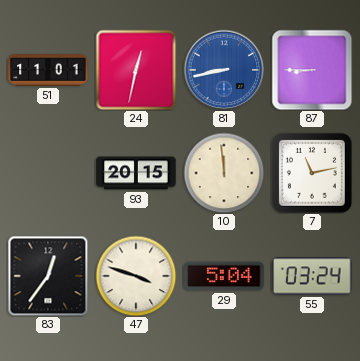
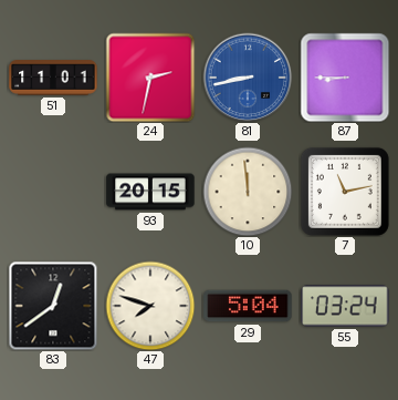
24: 12:32 -> 2:32
83: 12:36 -> 12:39
47: 3:48 -> 7:48
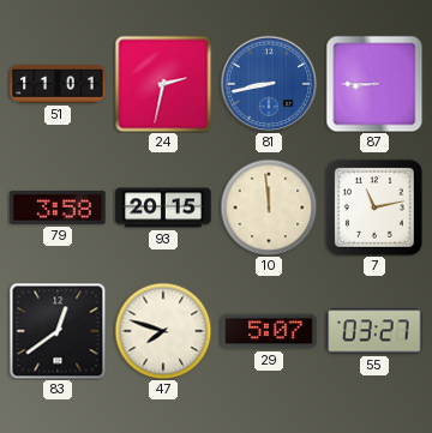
79: none -> 3:58
29: 5:04 -> 5:07
55: 03:24 -> 03:27
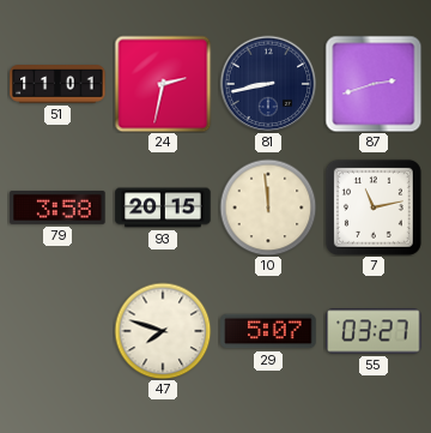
81 dial: blue -> navy
87: 8:45 -> 2:42
83: 12:39 -> none
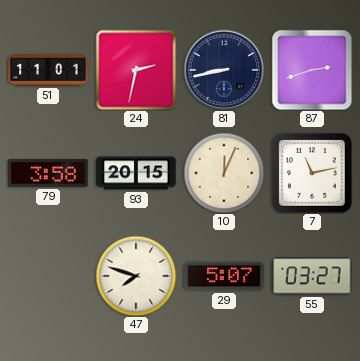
10: 11:59 -> 12:04
